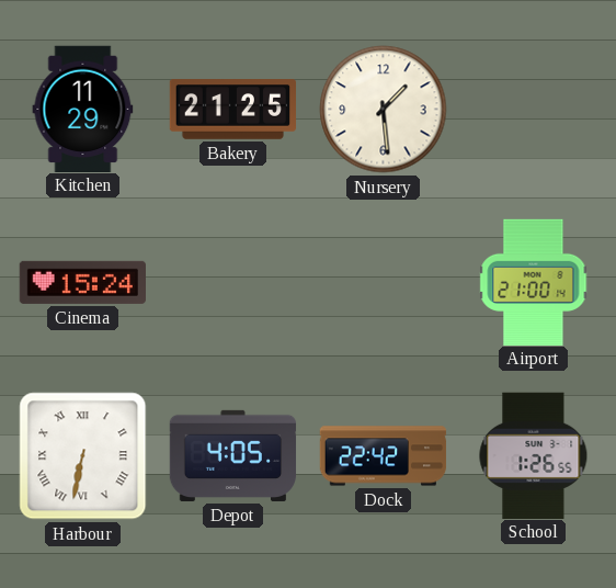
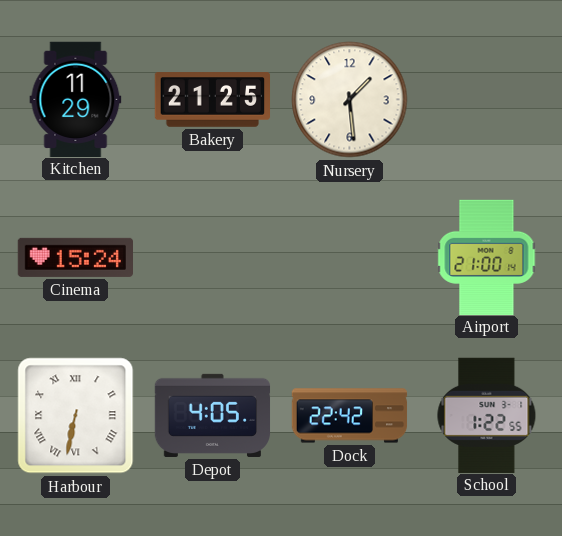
School: 1:26 -> 1:22
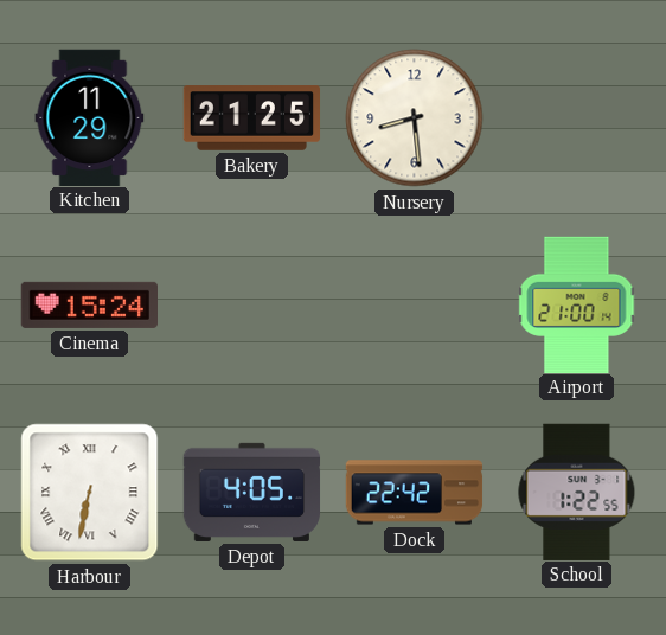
Nursery: 1:29 -> 8:29
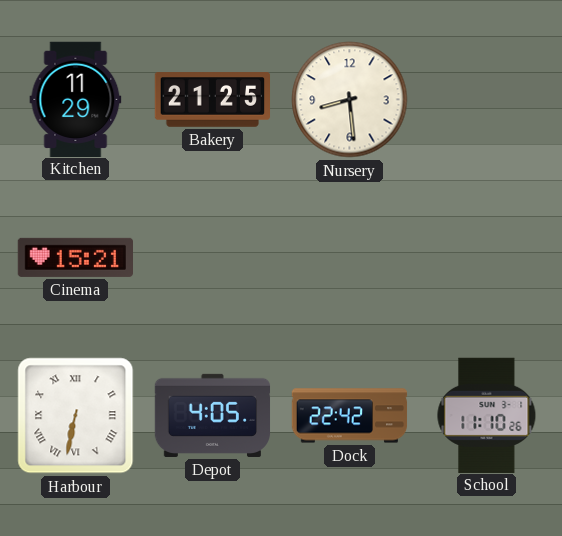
Cinema: 15:24 -> 15:21
Airport: 21:00 -> none
School: 1:22 -> 11:10
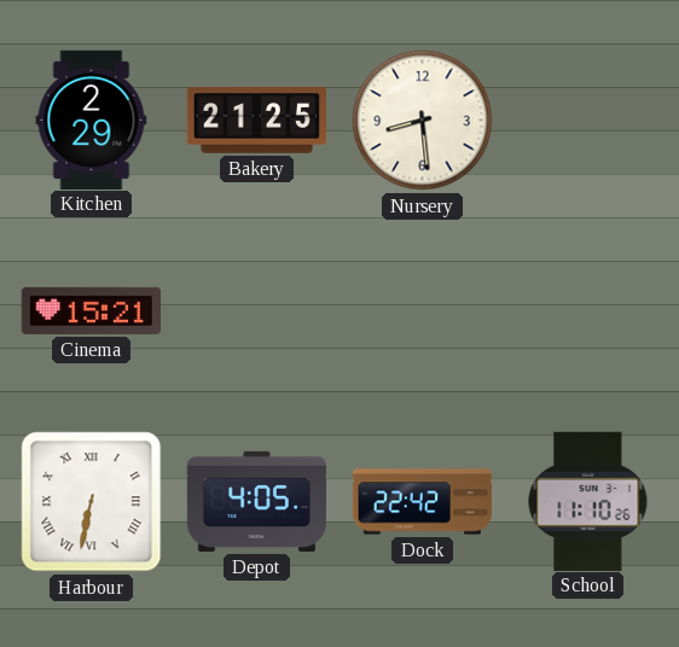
Kitchen: 11:29 -> 2:29
